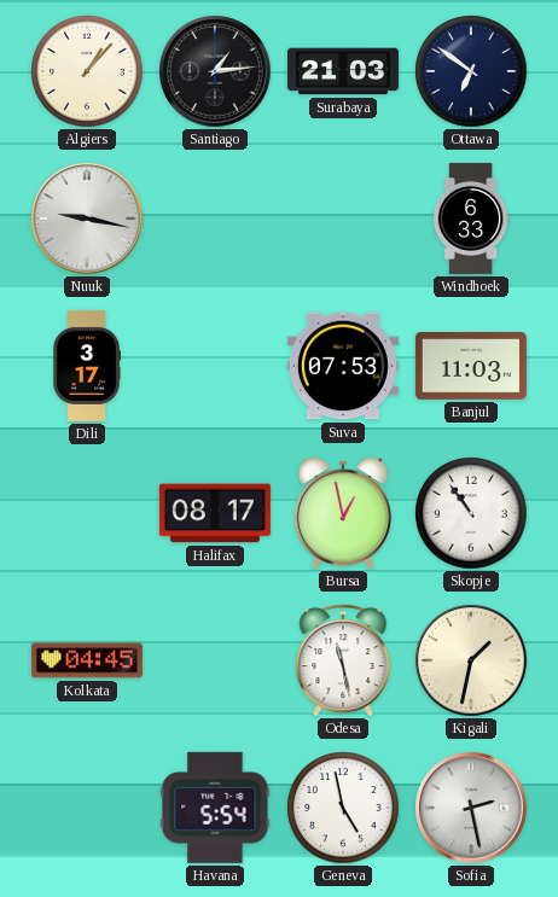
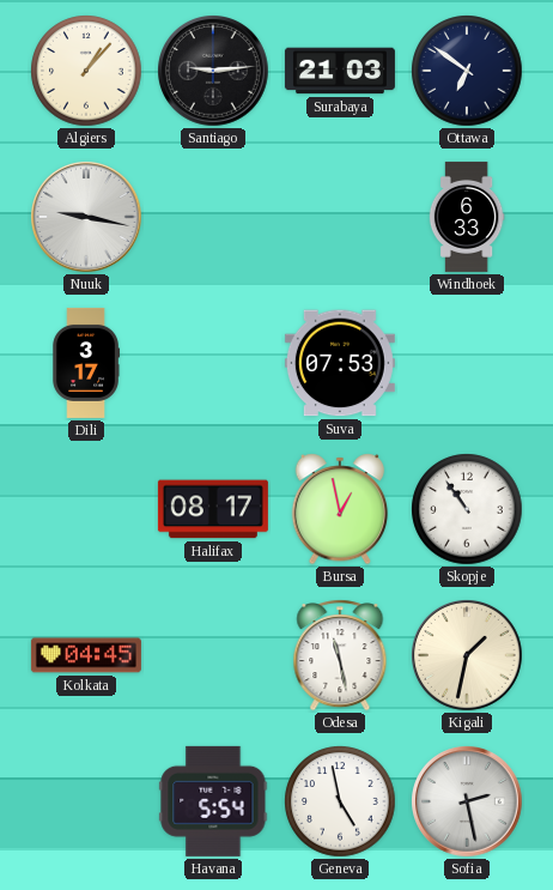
Santiago: 1:14 -> 9:14
Banjul: 11:03 -> none
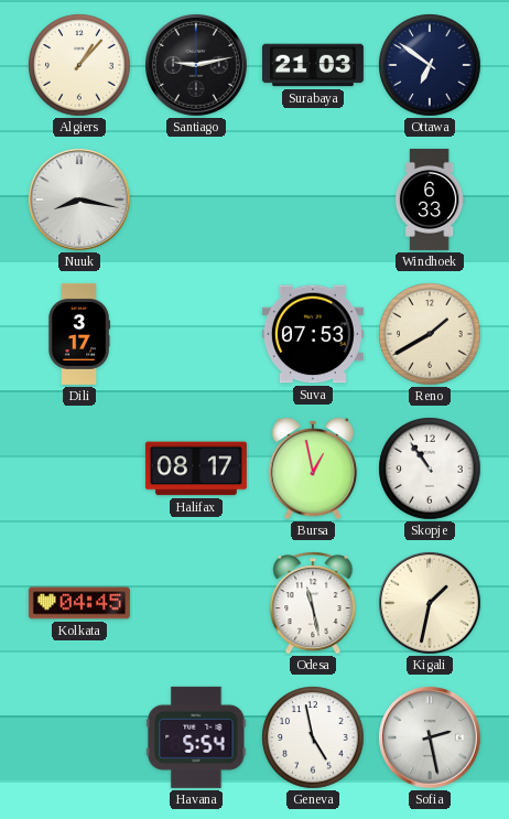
Santiago: 9:14 -> 9:13
Nuuk: 9:17 -> 8:17
Reno: none -> 1:40
